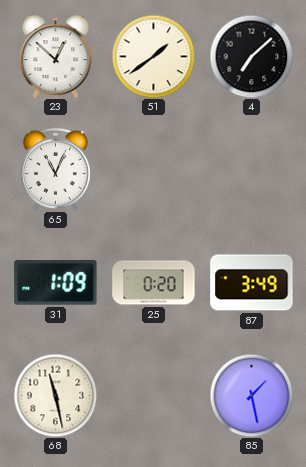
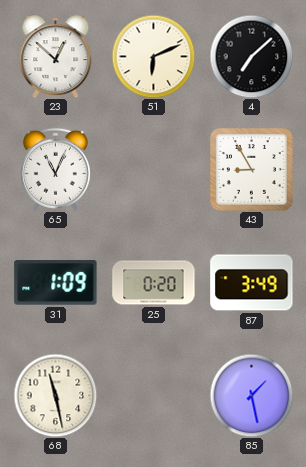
51: 1:39 -> 6:11
43: none -> 8:55
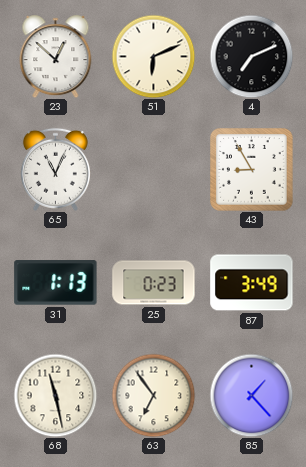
4: 7:08 -> 7:11
31: 1:09 -> 1:13
25: 0:20 -> 0:23
63: none -> 6:54
85: 1:28 -> 1:23
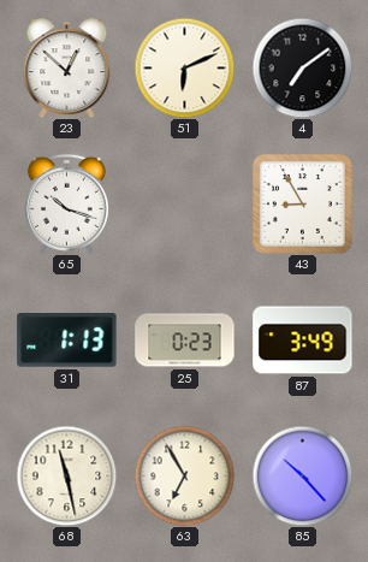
4: 7:11 -> 7:09
65: 11:04 -> 10:18
63: 6:54 -> 6:55
85: 1:23 -> 10:23
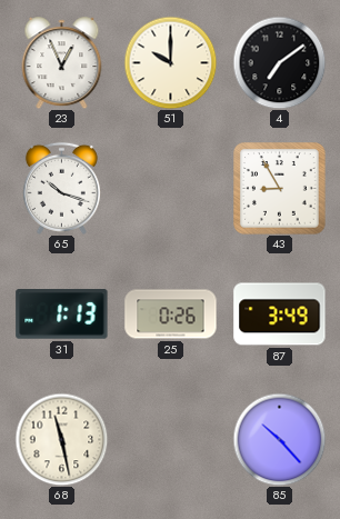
23: 12:52 -> 12:56
51: 6:11 -> 10:00
25: 0:23 -> 0:26
63: 6:55 -> none
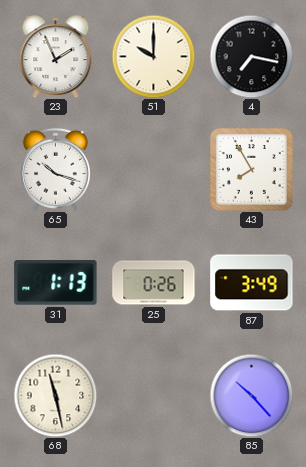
23: 12:56 -> 1:56
4: 7:09 -> 7:17
43: 8:55 -> 7:55
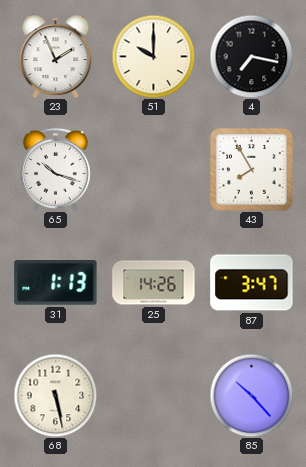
25: 0:26 -> 14:26
87: 3:49 -> 3:47
68: 11:28 -> 5:28
